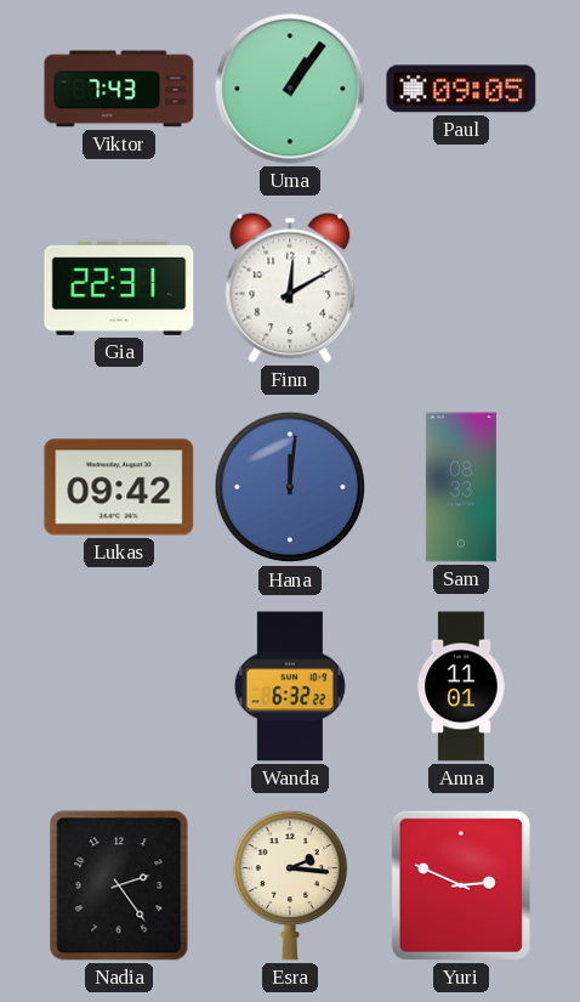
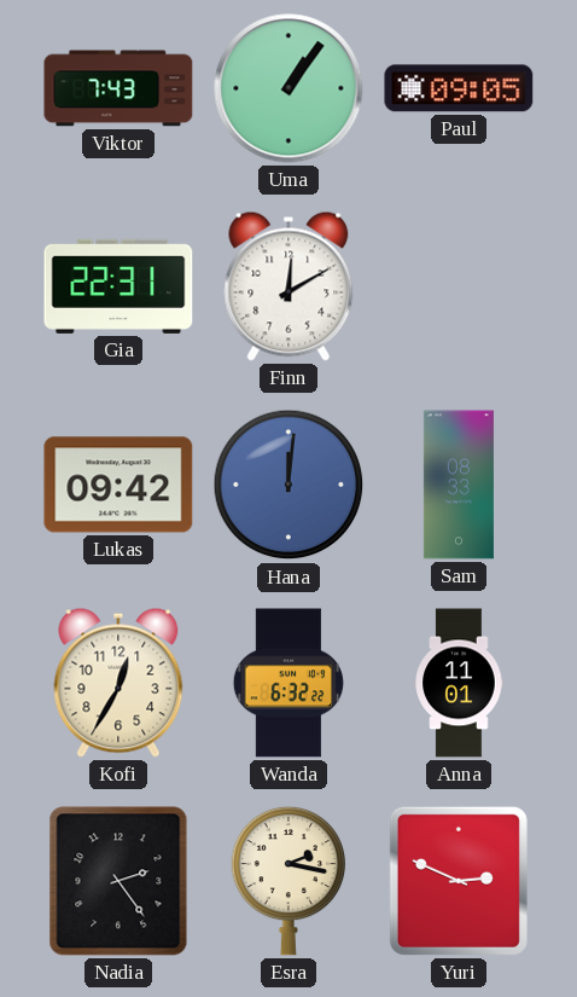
Kofi: none -> 12:35
Esra: 2:16 -> 2:17
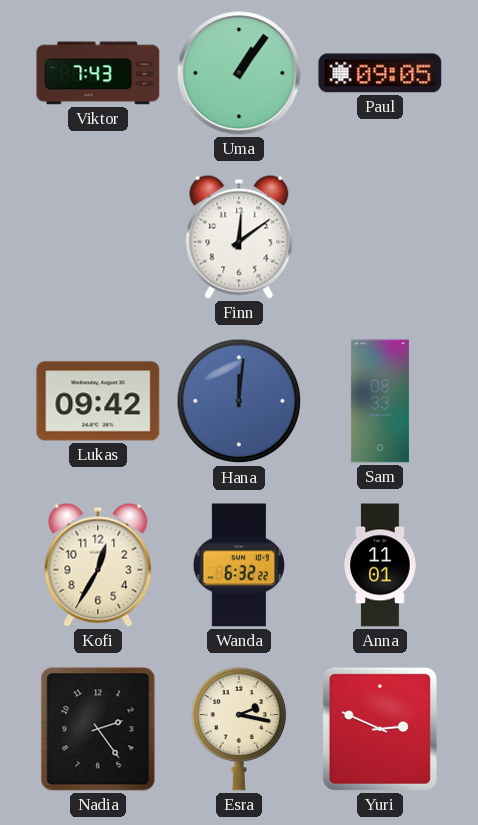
Gia: 22:31 -> none
Finn: 12:10 -> 12:09
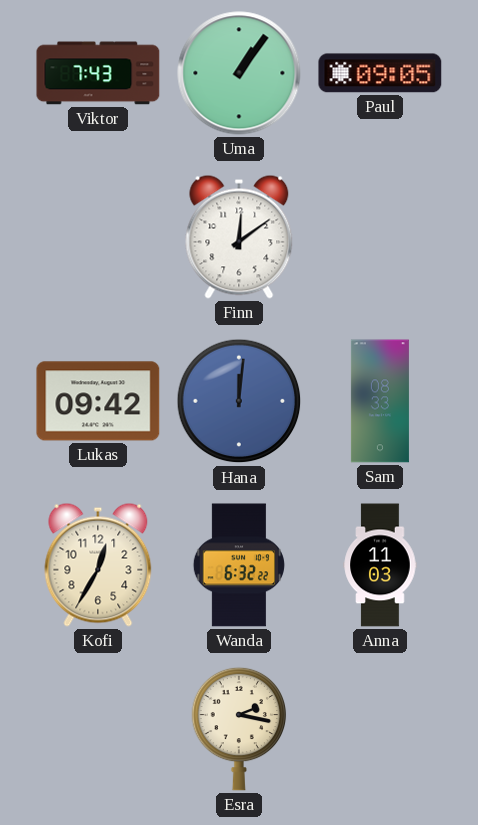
Anna: 11:01 -> 11:03
Nadia: 2:24 -> none
Yuri: 2:49 -> none
